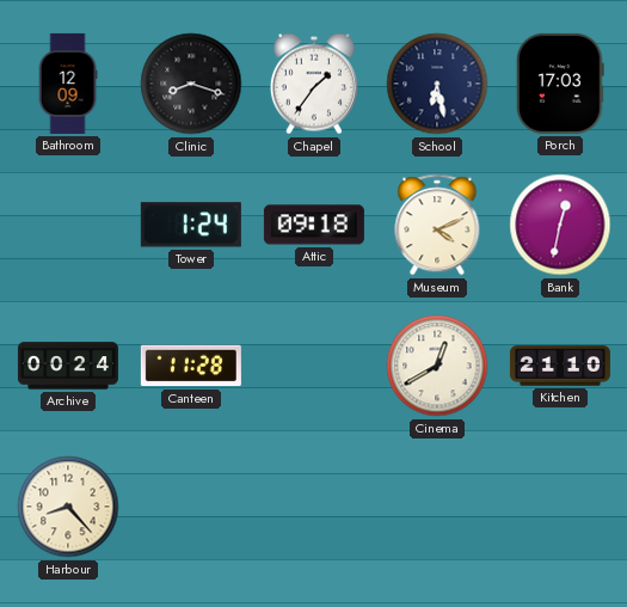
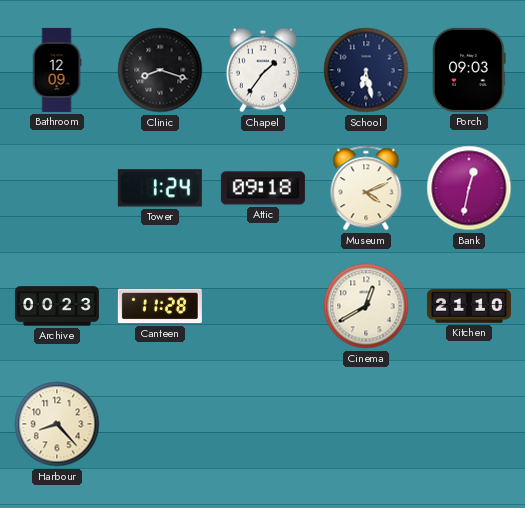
Porch: 17:03 -> 09:03
Archive: 00:24 -> 00:23
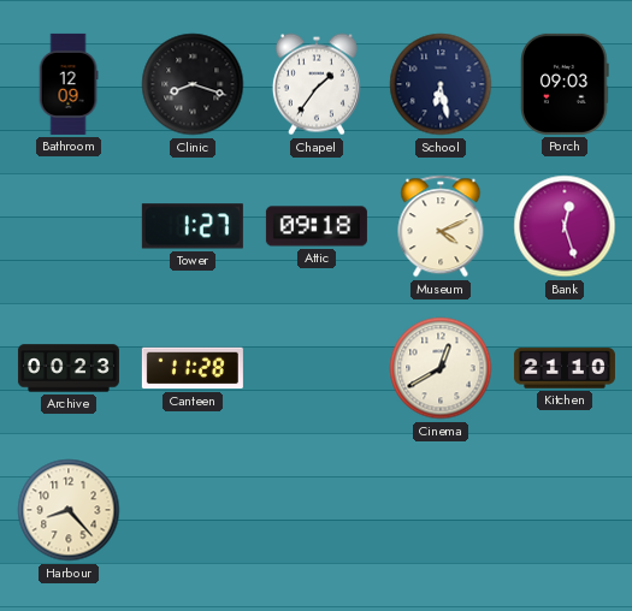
Tower: 1:24 -> 1:27
Bank: 12:32 -> 12:27
